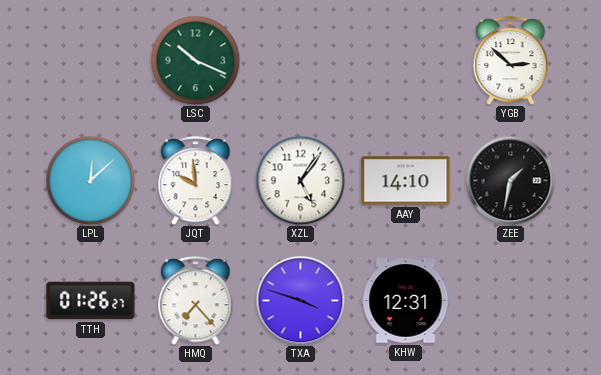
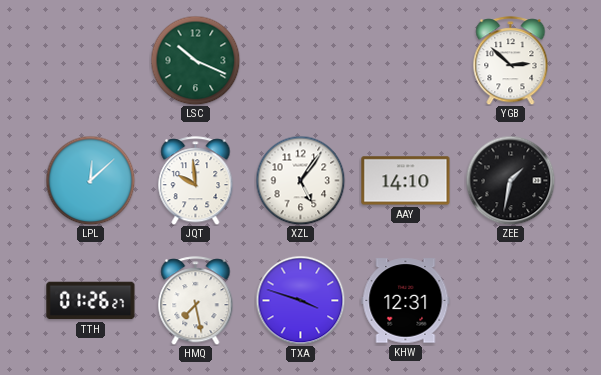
HMQ: 7:23 -> 7:28
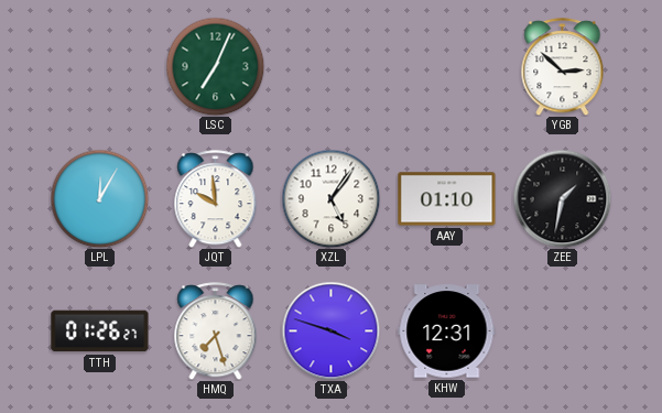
LSC: 10:19 -> 7:04
LPL: 12:08 -> 12:05
AAY: 14:10 -> 01:10
HMQ: 7:28 -> 7:27
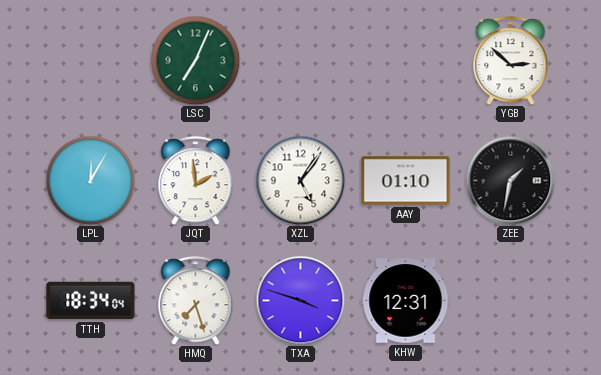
JQT: 9:59 -> 1:59
TTH: 01:26 -> 18:34
